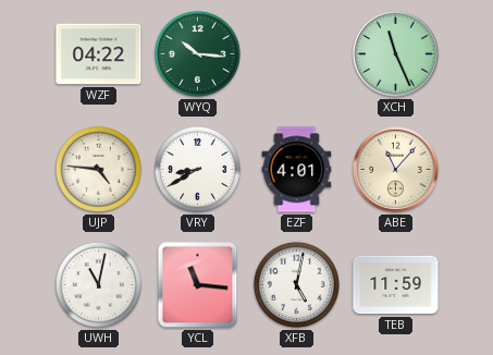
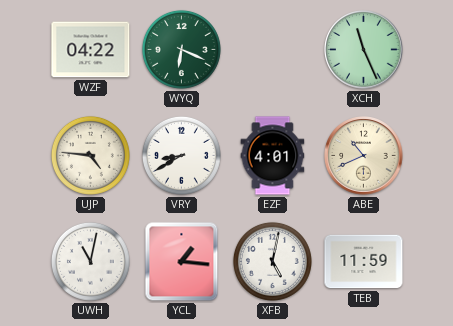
WYQ: 10:16 -> 6:19
ABE: 11:07 -> 10:41
YCL: 11:16 -> 1:16
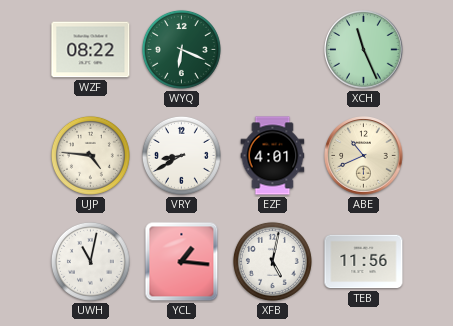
WZF: 04:22 -> 08:22
TEB: 11:59 -> 11:56
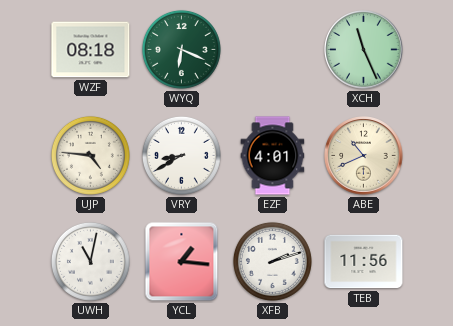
WZF: 08:22 -> 08:18
XFB: 5:02 -> 2:12
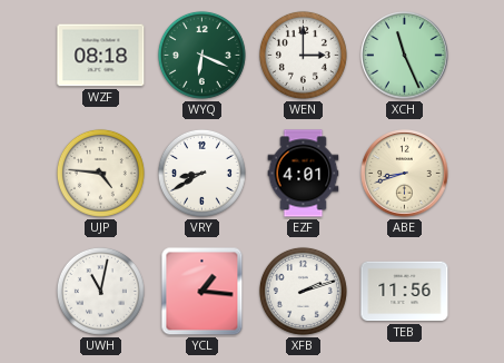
WEN: none -> 3:00
ABE: 10:41 -> 8:42
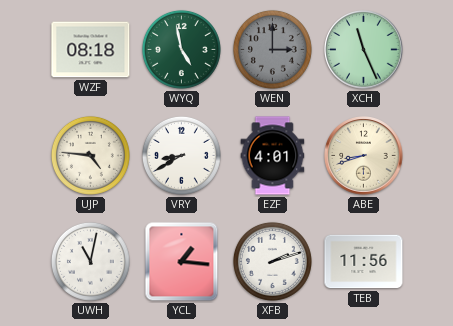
WYQ: 6:19 -> 4:58
WEN dial: white -> grey
